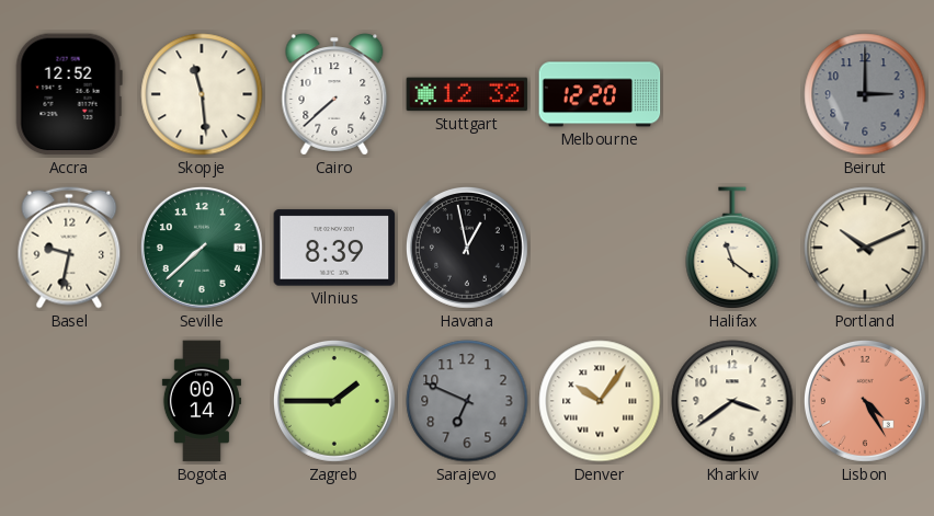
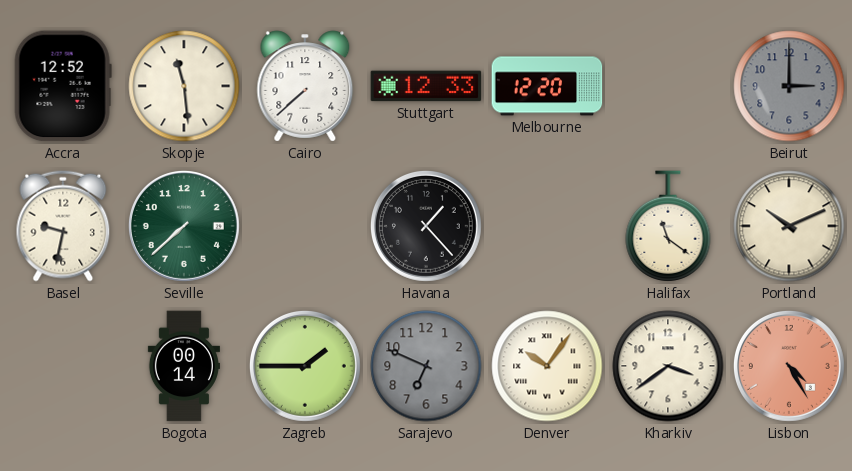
Stuttgart: 12:32 -> 12:33
Vilnius: 8:39 -> none
Havana: 12:58 -> 1:23
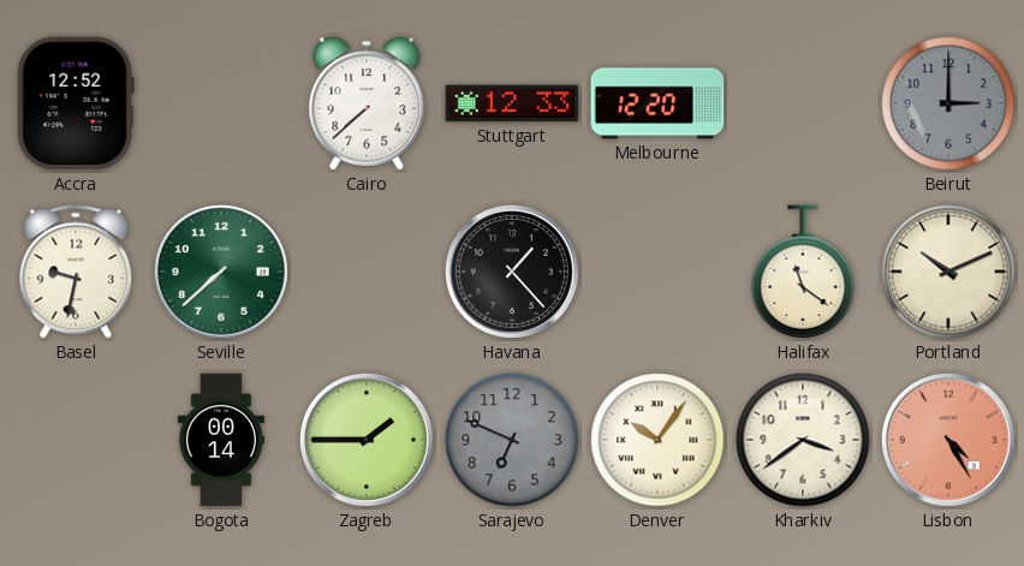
Skopje: 11:29 -> none
